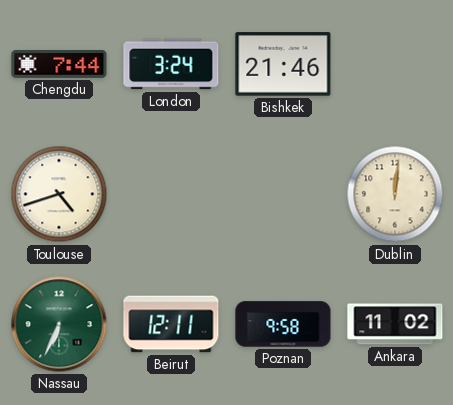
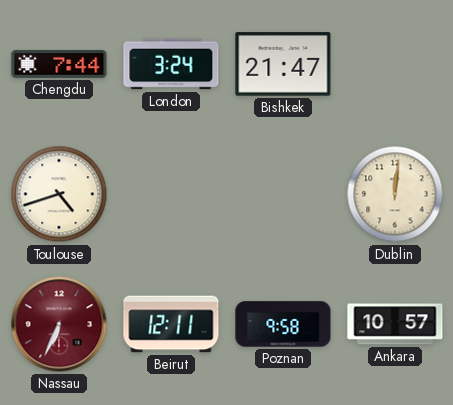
Bishkek: 21:46 -> 21:47
Nassau dial: green -> burgundy
Ankara: 11:02 -> 10:57
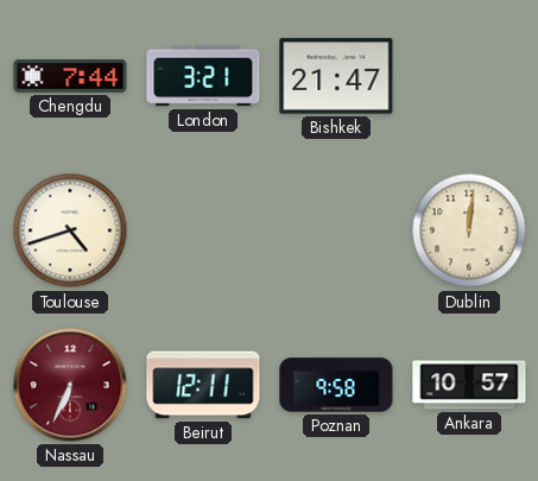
London: 3:24 -> 3:21
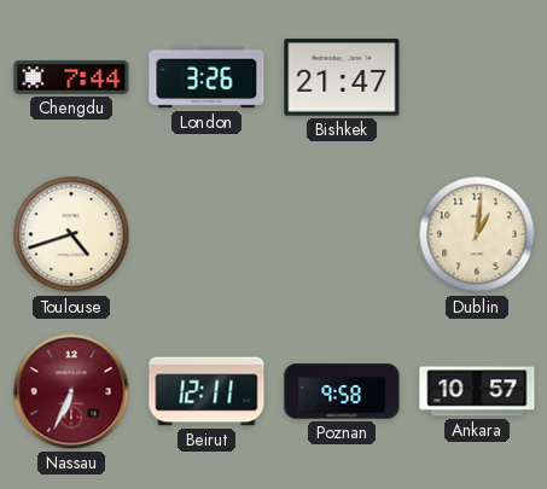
London: 3:21 -> 3:26
Dublin: 12:01 -> 1:01
